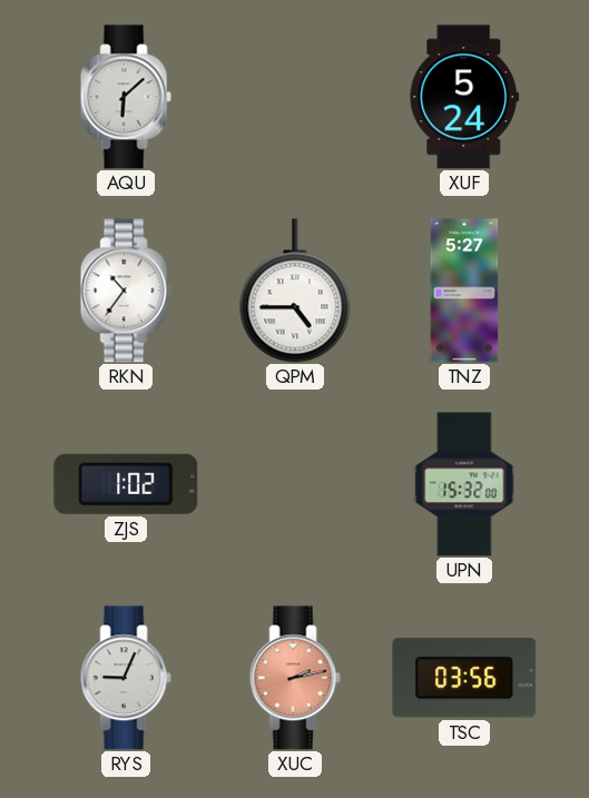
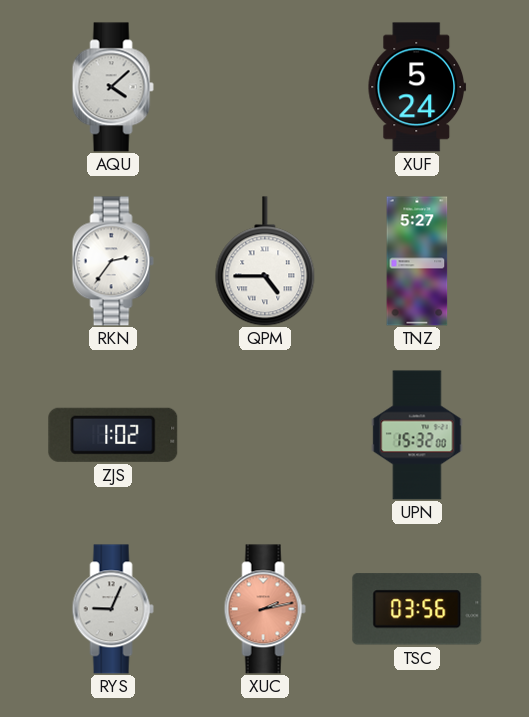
AQU: 6:08 -> 4:08
RKN: 10:36 -> 2:36
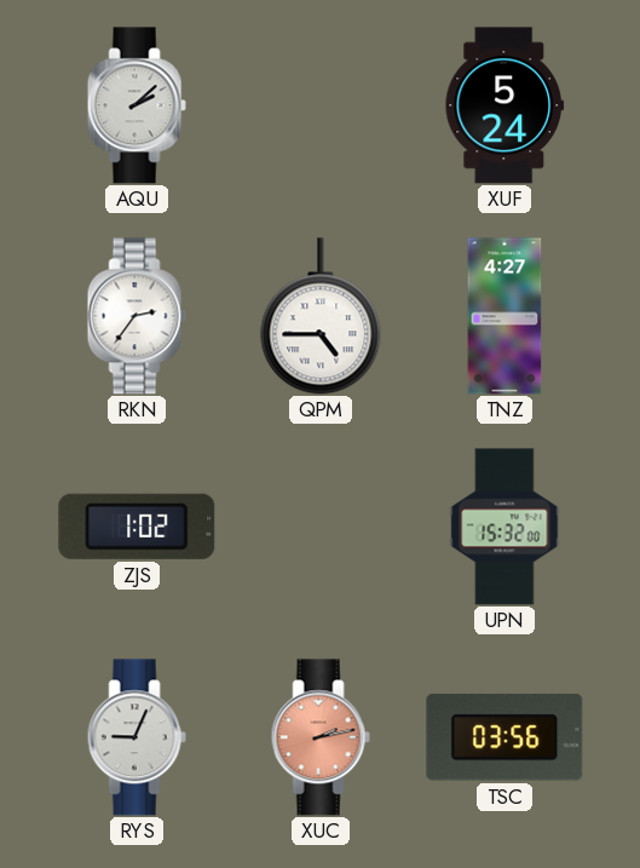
AQU: 4:08 -> 2:08
TNZ: 5:27 -> 4:27
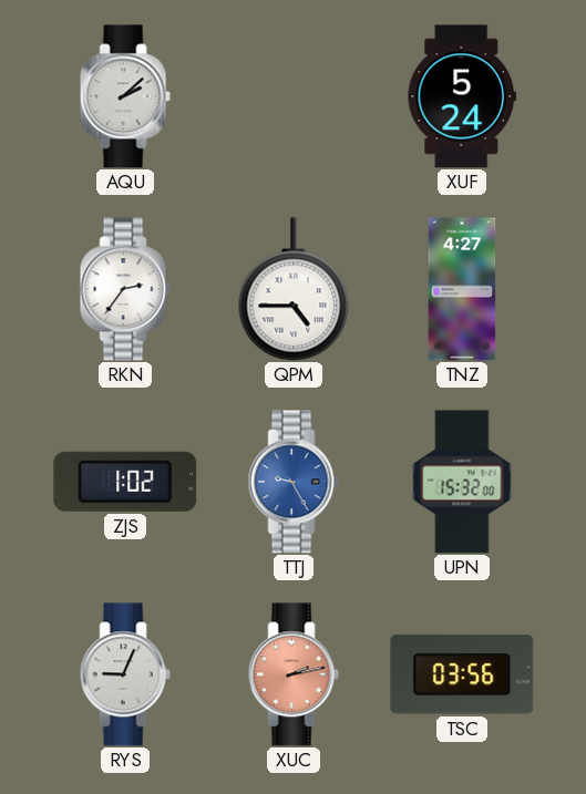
TTJ: none -> 9:25
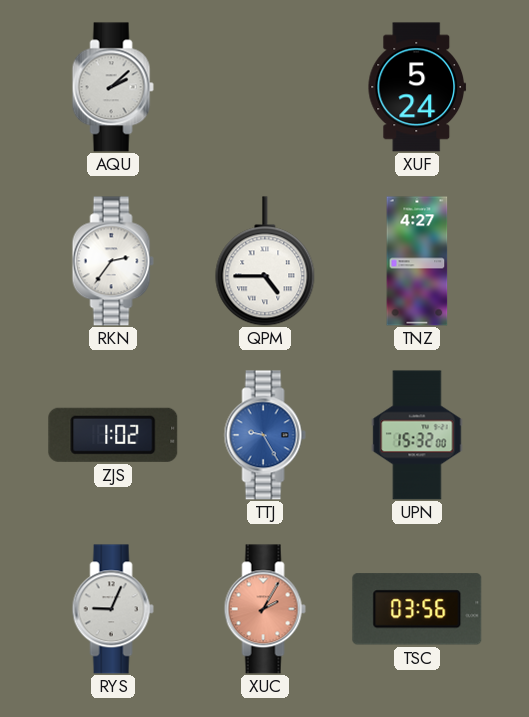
XUC: 2:13 -> 2:05
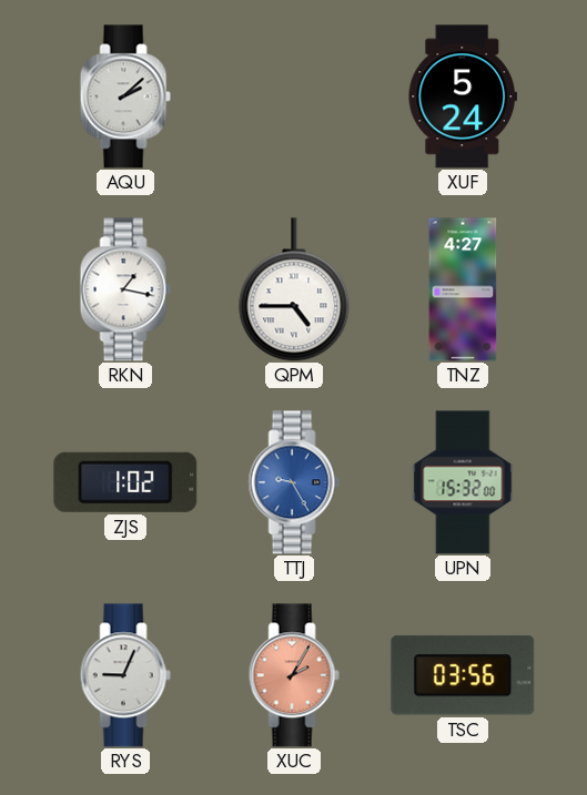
RKN: 2:36 -> 1:17
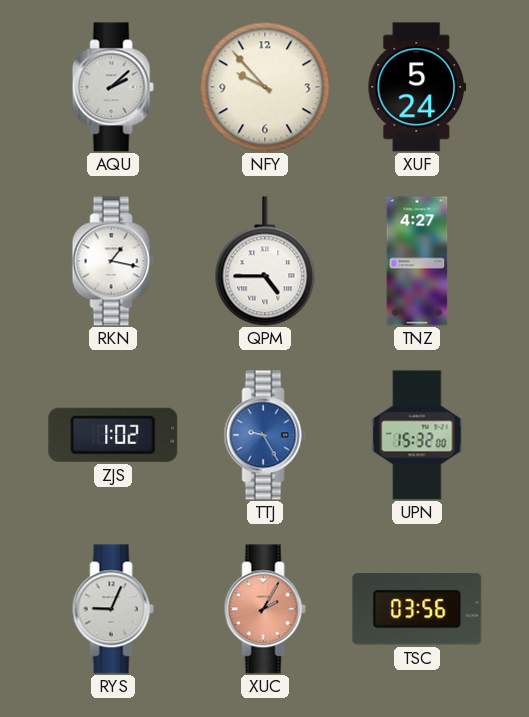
NFY: none -> 9:53
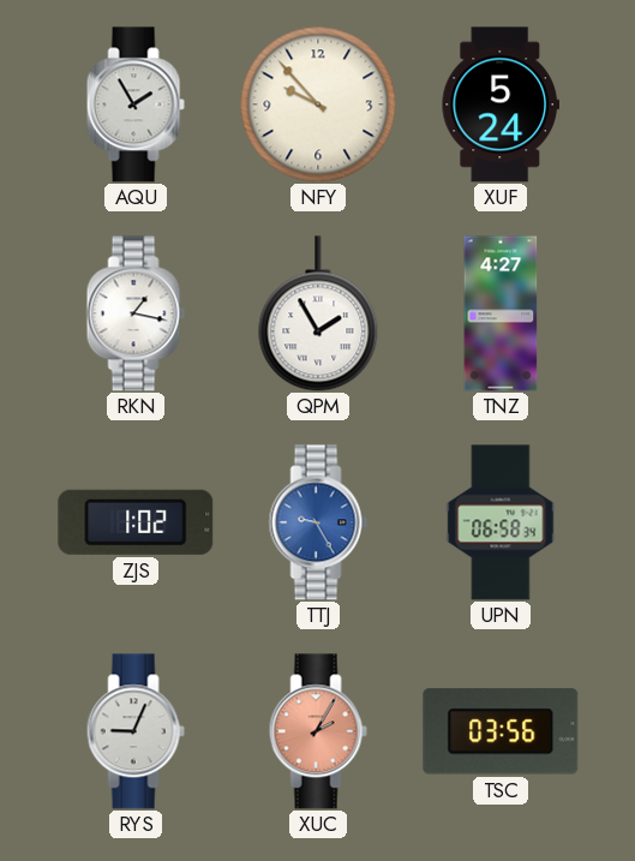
AQU: 2:08 -> 1:55
QPM: 4:45 -> 1:55
UPN: 15:32 -> 06:58
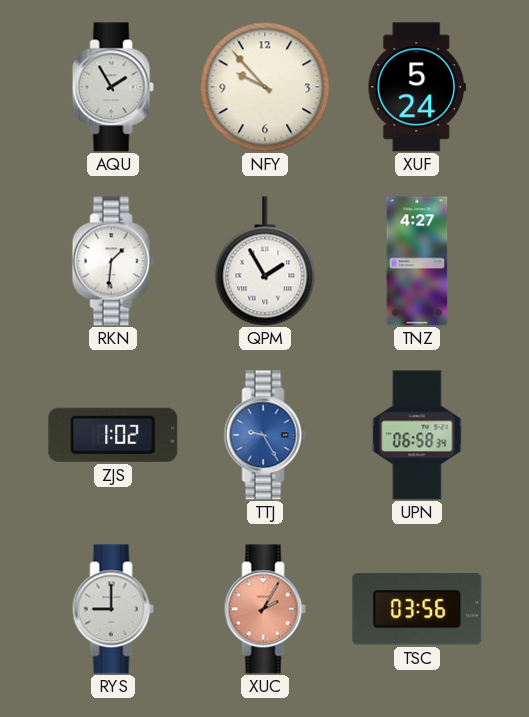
RKN: 1:17 -> 1:31
RYS: 9:04 -> 9:00
